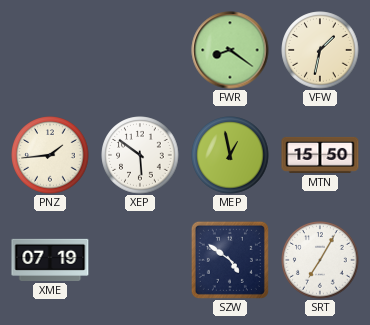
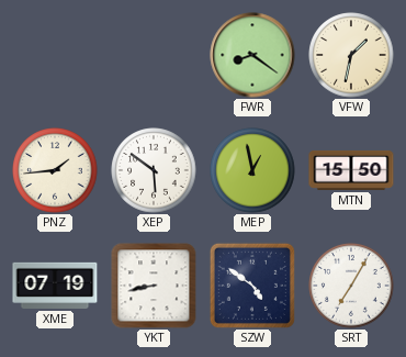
YKT: none -> 8:43
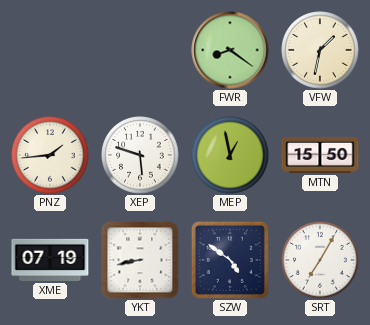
XEP: 5:51 -> 5:48
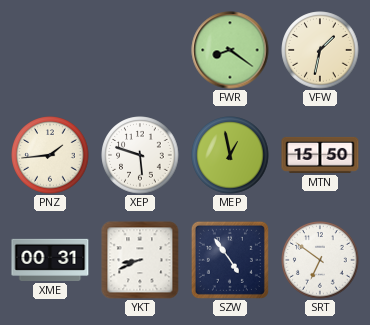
XME: 07:19 -> 00:31
YKT: 8:43 -> 8:41
SZW: 4:51 -> 4:54
SRT: 7:05 -> 6:51
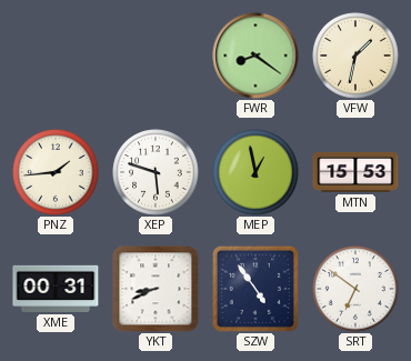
MTN: 15:50 -> 15:53
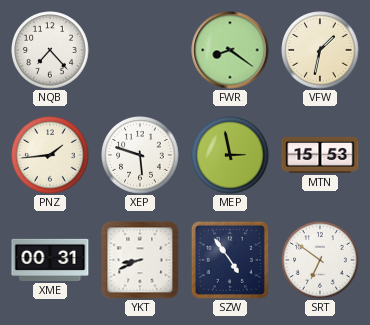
NQB: none -> 7:23
MEP: 12:58 -> 2:58
